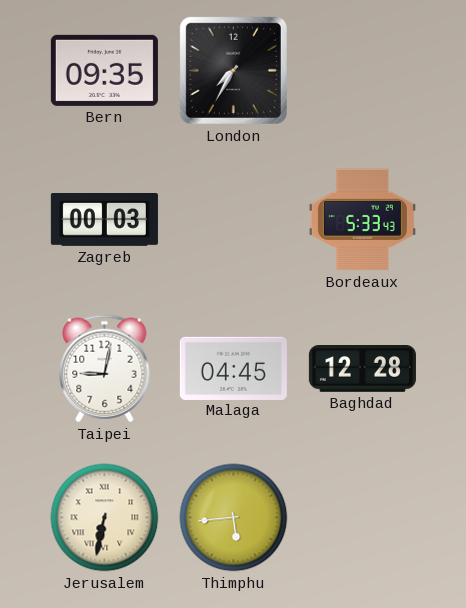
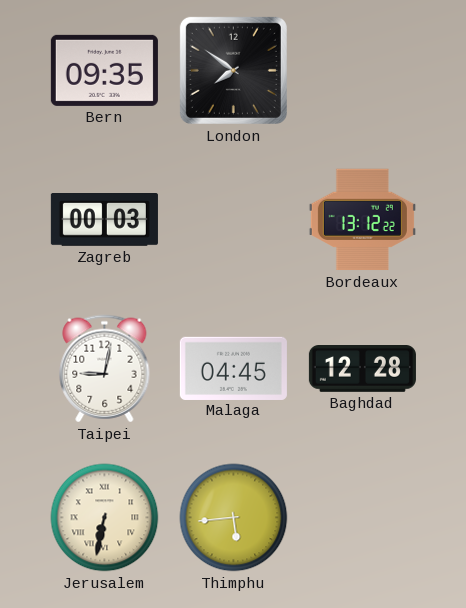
London: 7:35 -> 7:51
Bordeaux: 5:33 -> 13:12
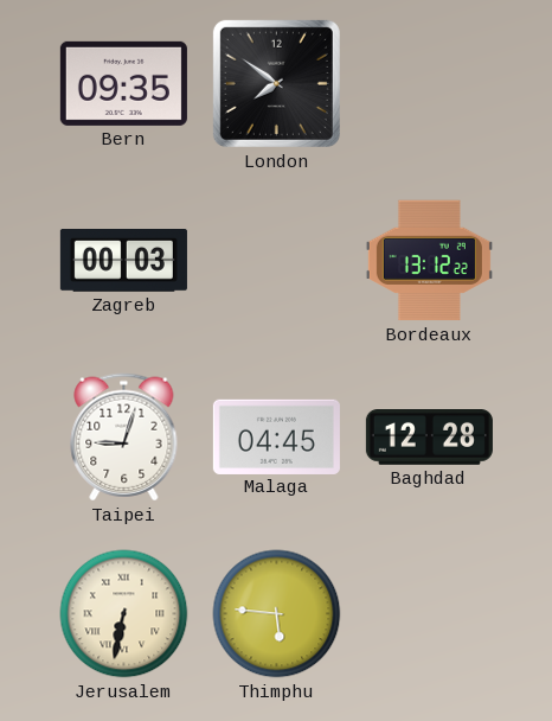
Taipei: 9:02 -> 9:03
Thimphu: 5:44 -> 5:46
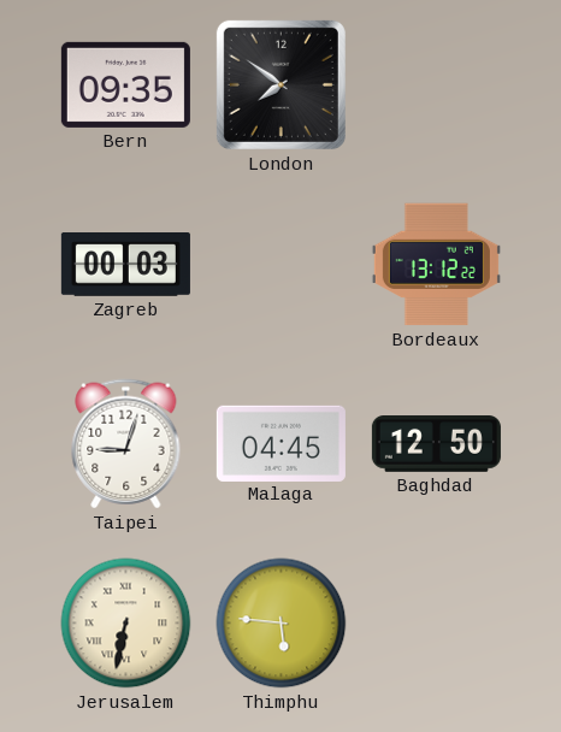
Baghdad: 12:28 -> 12:50
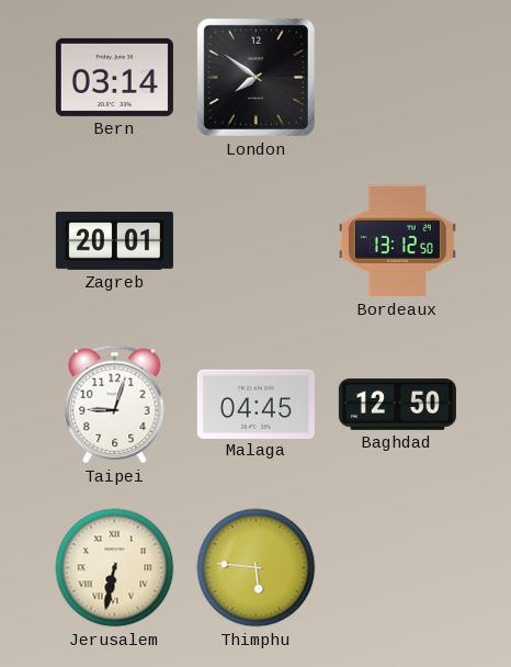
Bern: 09:35 -> 03:14
Zagreb: 00:03 -> 20:01
Bordeaux: 13:12:22 -> 13:12:50
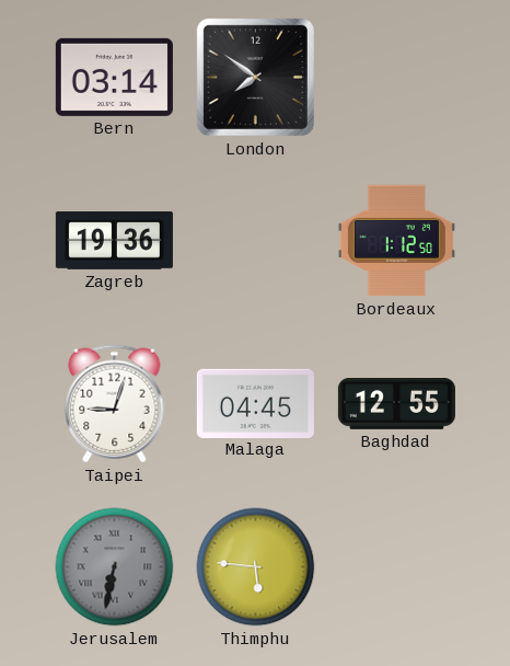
Zagreb: 20:01 -> 19:36
Bordeaux: 13:12 -> 1:12
Baghdad: 12:50 -> 12:55
Jerusalem dial: cream -> grey
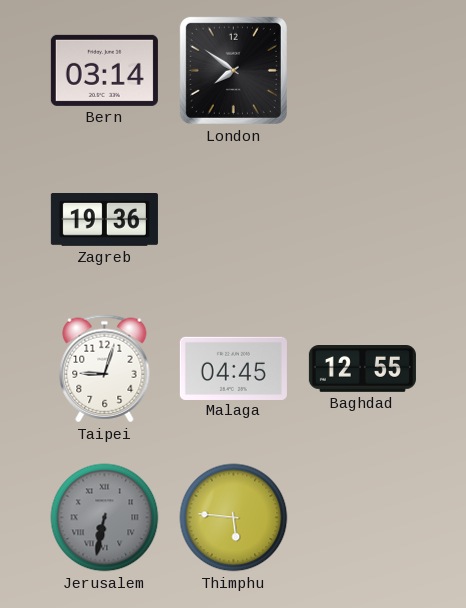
Bordeaux: 1:12 -> none
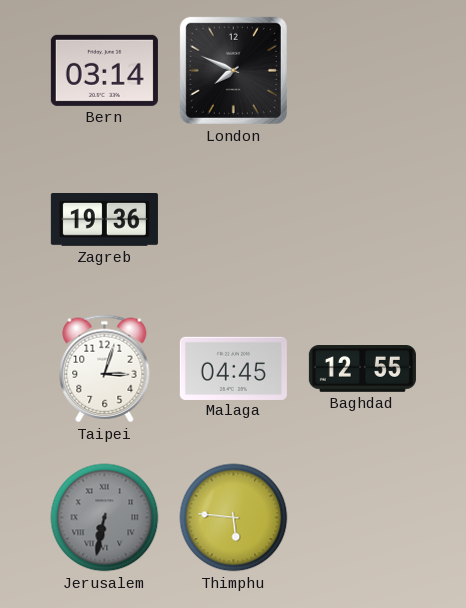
London: 7:51 -> 7:49
Taipei: 9:03 -> 3:03
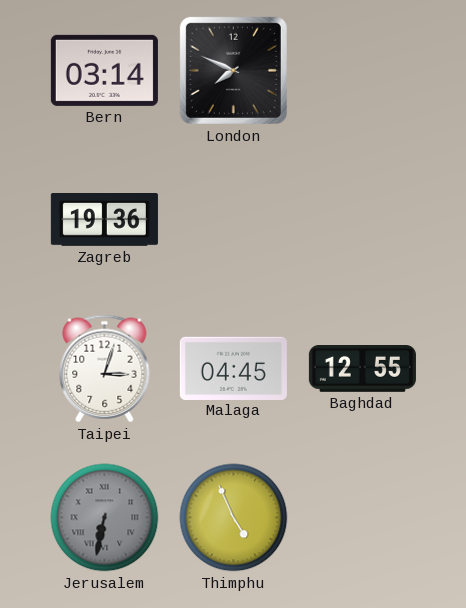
Thimphu: 5:46 -> 4:56
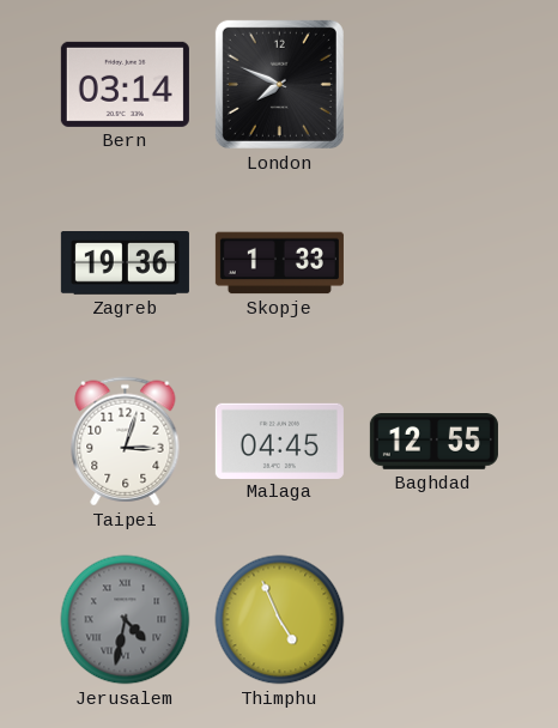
Skopje: none -> 1:33
Jerusalem: 6:32 -> 4:32
